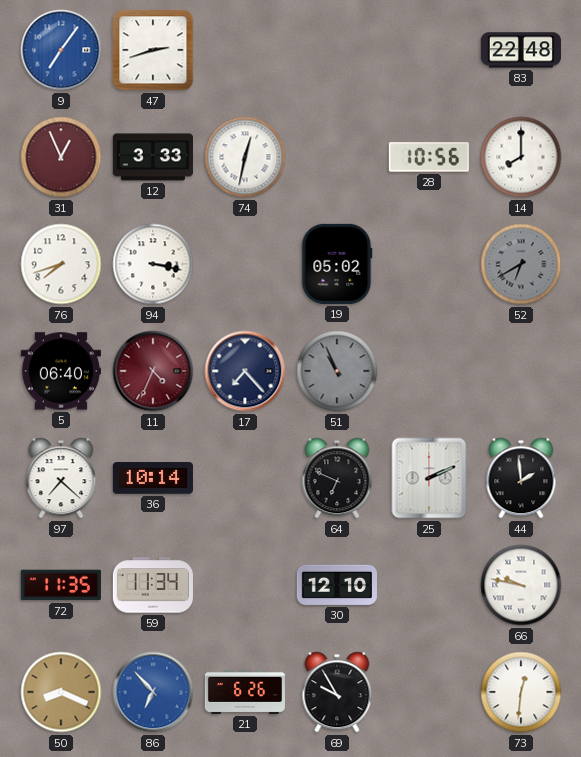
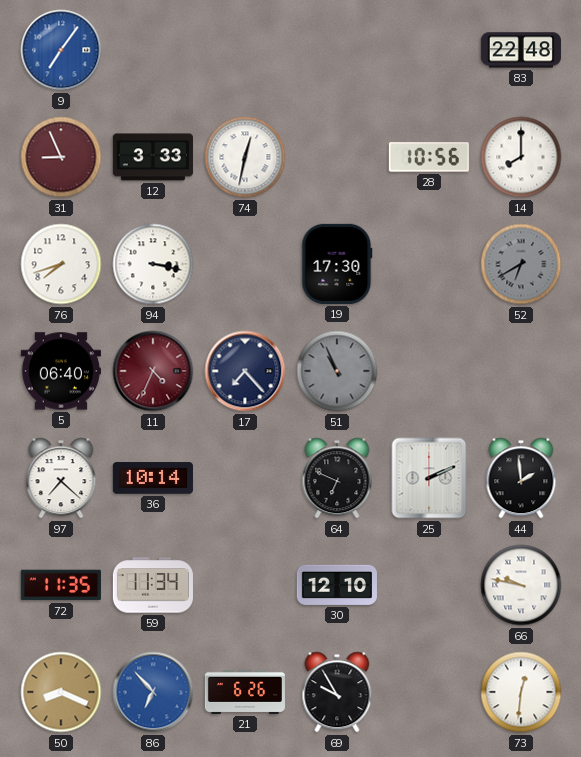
47: 2:42 -> none
31: 12:56 -> 8:56
19: 05:02 -> 17:30
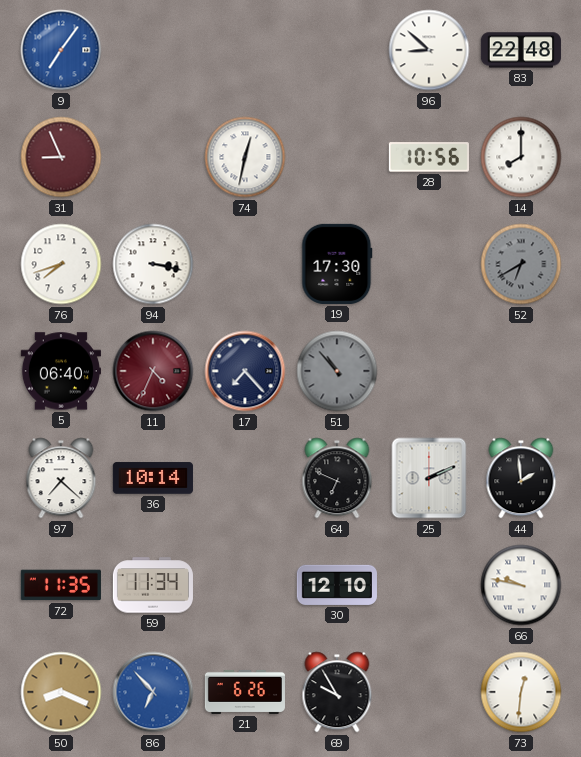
96: none -> 8:52
12: 3:33 -> none
51: 10:56 -> 10:53
